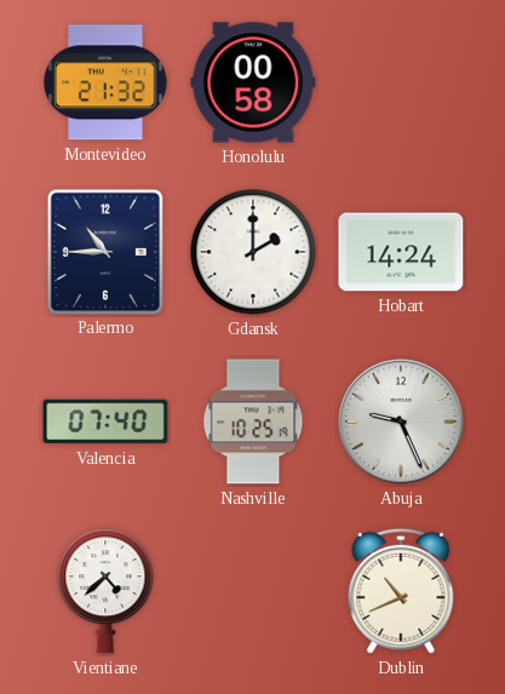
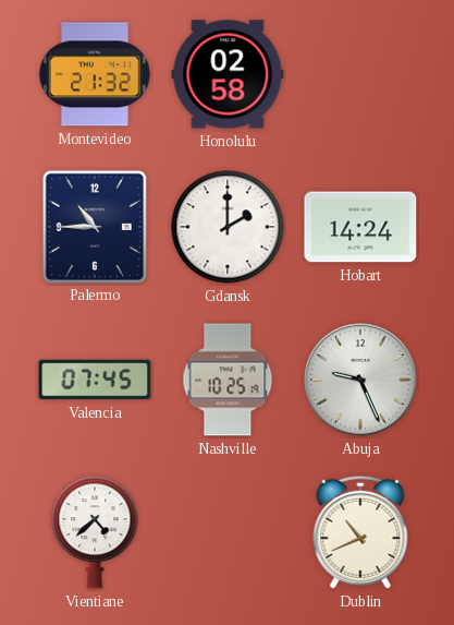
Honolulu: 00:58 -> 02:58
Valencia: 07:40 -> 07:45
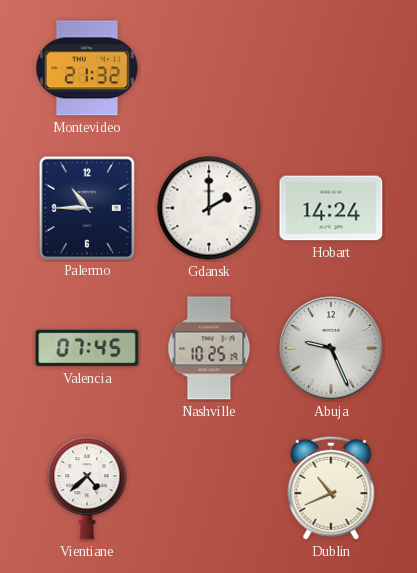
Honolulu: 02:58 -> none
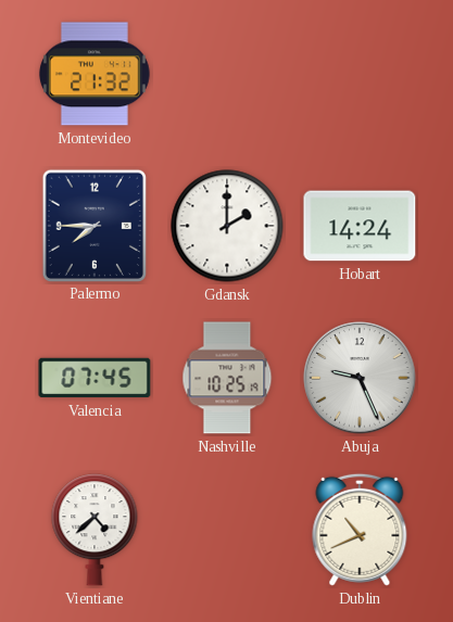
Palermo: 10:45 -> 7:45
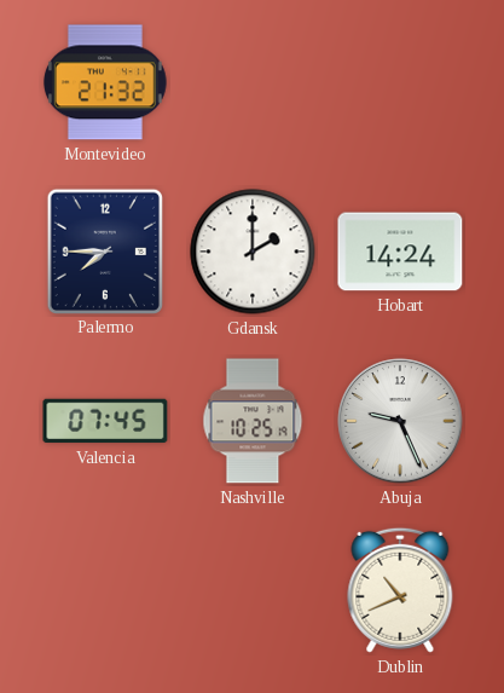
Vientiane: 4:38 -> none
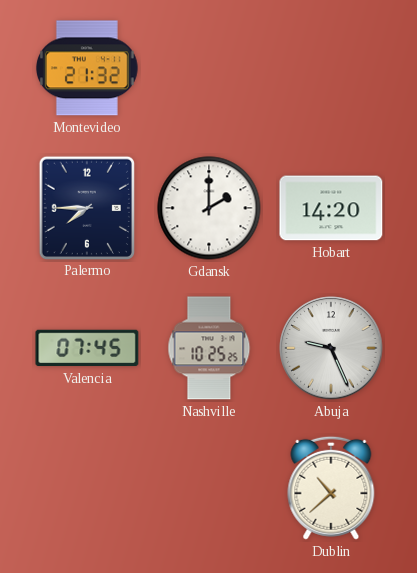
Hobart: 14:24 -> 14:20
Nashville: 10:25:19 -> 10:25:25
Dublin: 10:41 -> 10:38
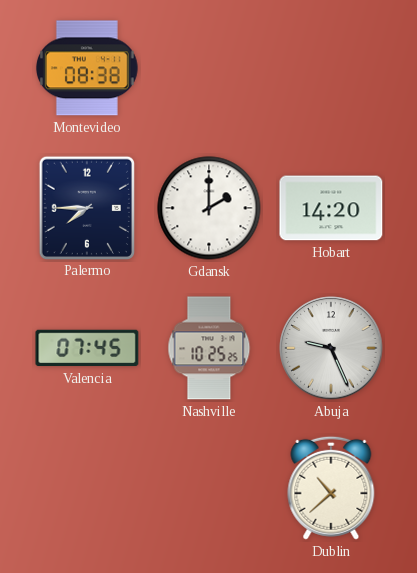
Montevideo: 21:32 -> 08:38
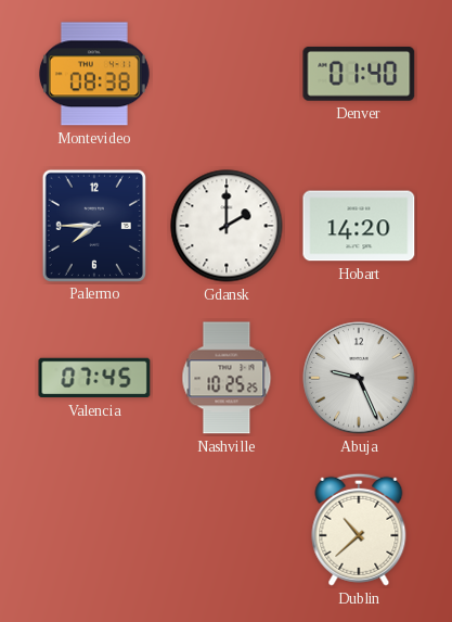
Denver: none -> 01:40
